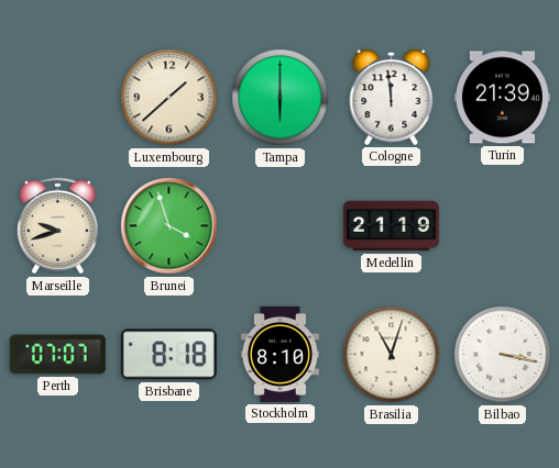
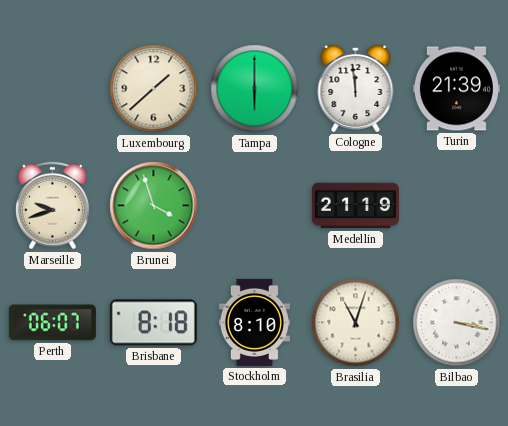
Perth: 07:07 -> 06:07
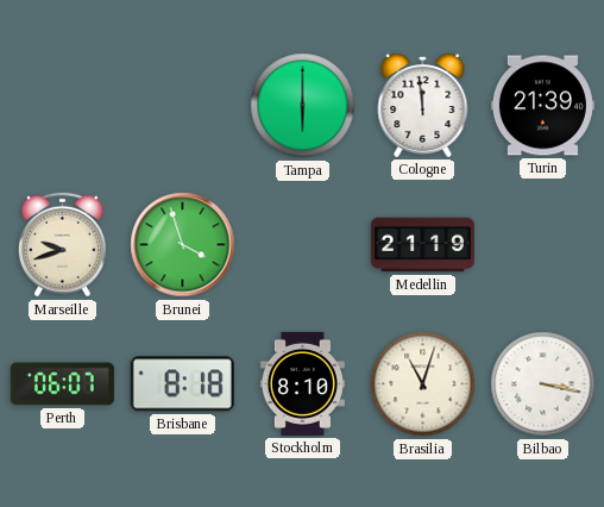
Luxembourg: 1:38 -> none
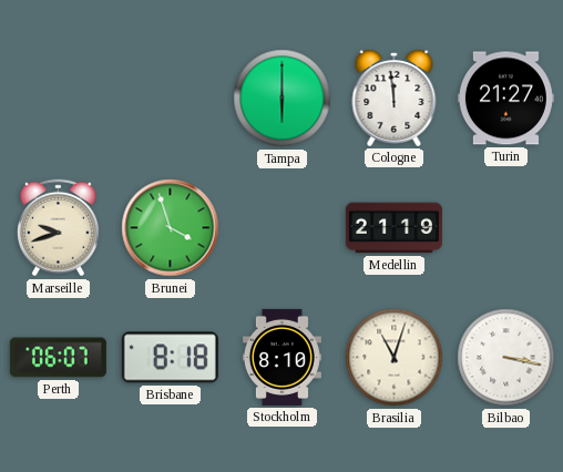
Turin: 21:39 -> 21:27
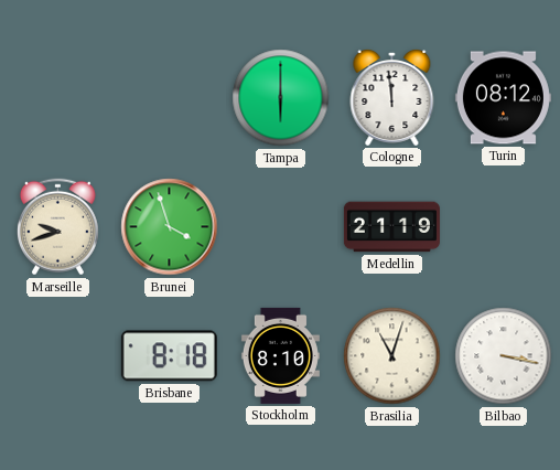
Turin: 21:27 -> 08:12
Perth: 06:07 -> none
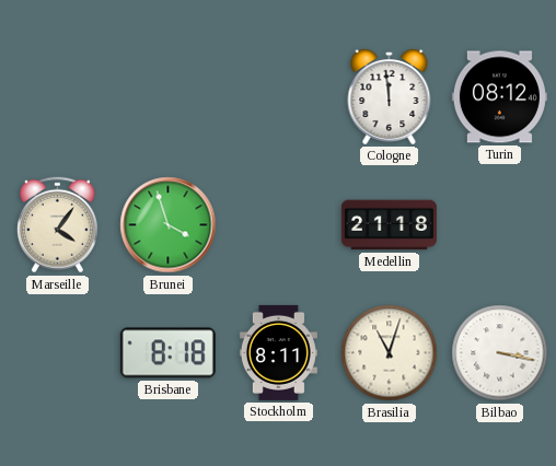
Tampa: 6:00 -> none
Marseille: 9:42 -> 4:06
Medellin: 21:19 -> 21:18
Stockholm: 8:10 -> 8:11
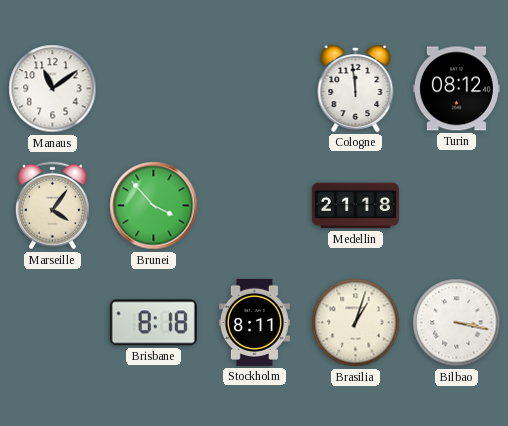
Manaus: none -> 11:09
Brunei: 3:57 -> 3:53
Brasilia: 11:03 -> 1:03
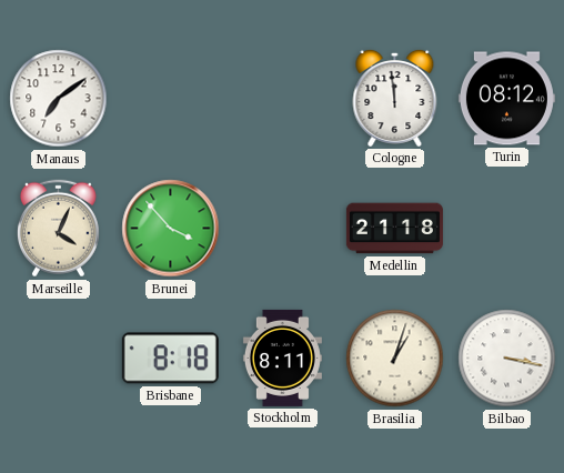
Manaus: 11:09 -> 7:09
Marseille: 4:06 -> 4:04
